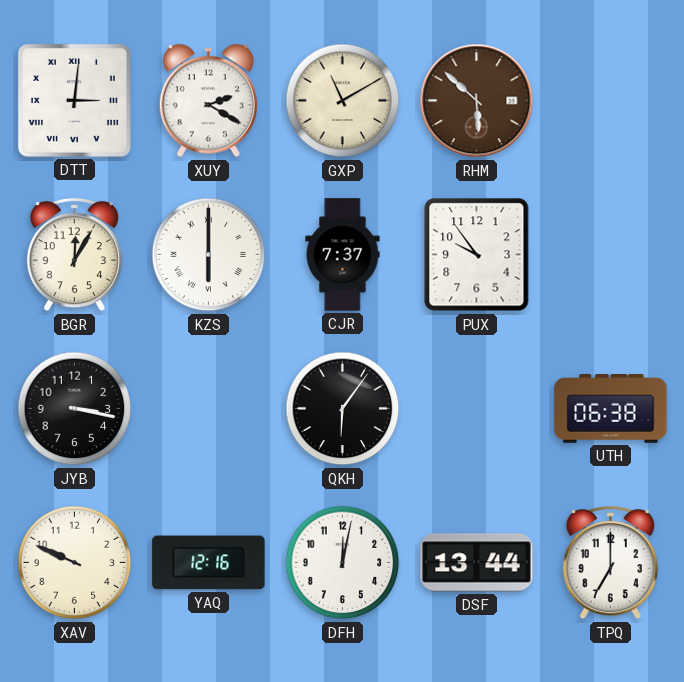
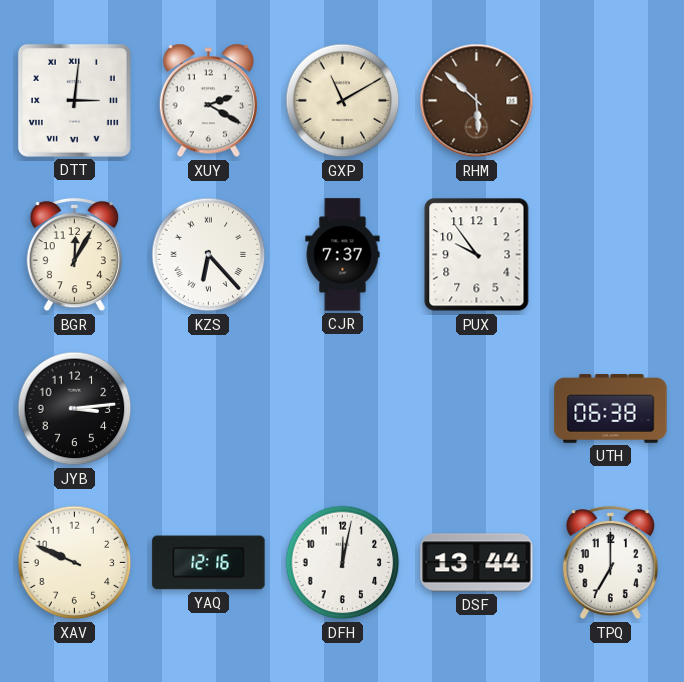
KZS: 6:00 -> 6:23
JYB: 3:17 -> 3:14
QKH: 6:06 -> none
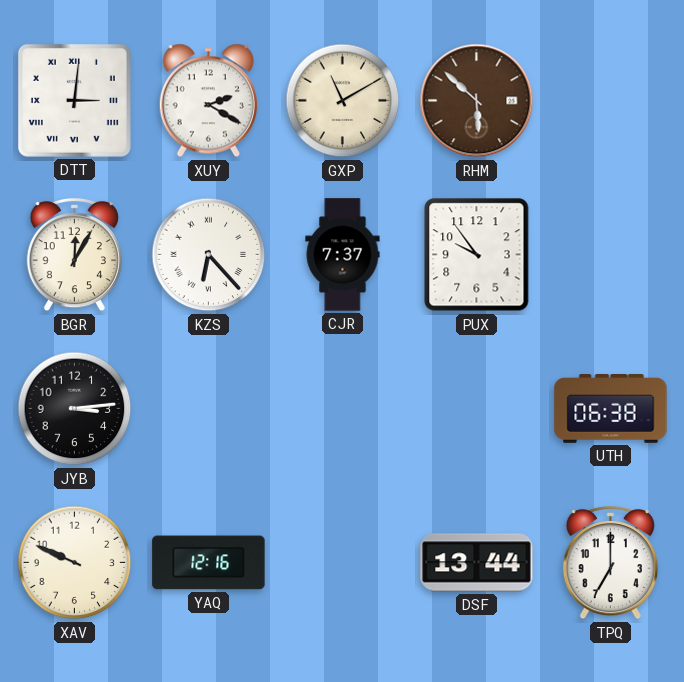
DFH: 12:02 -> none
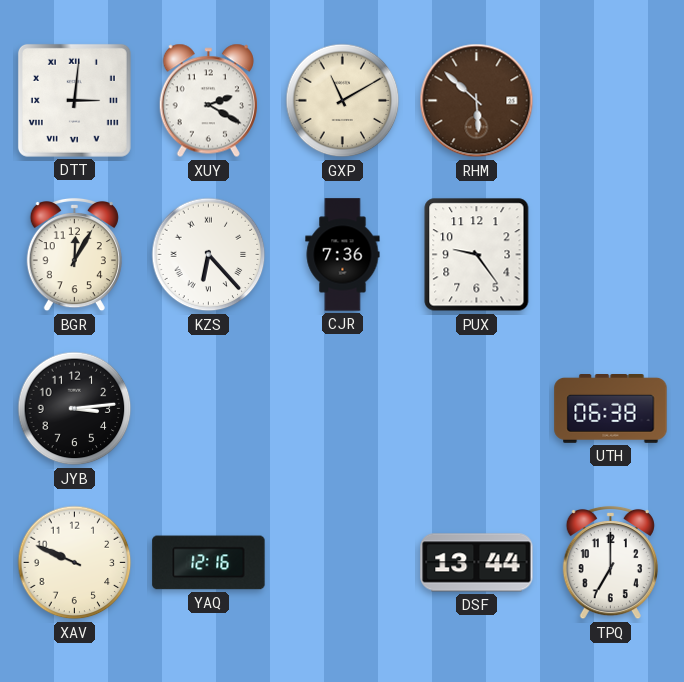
CJR: 7:37 -> 7:36
PUX: 9:54 -> 9:24
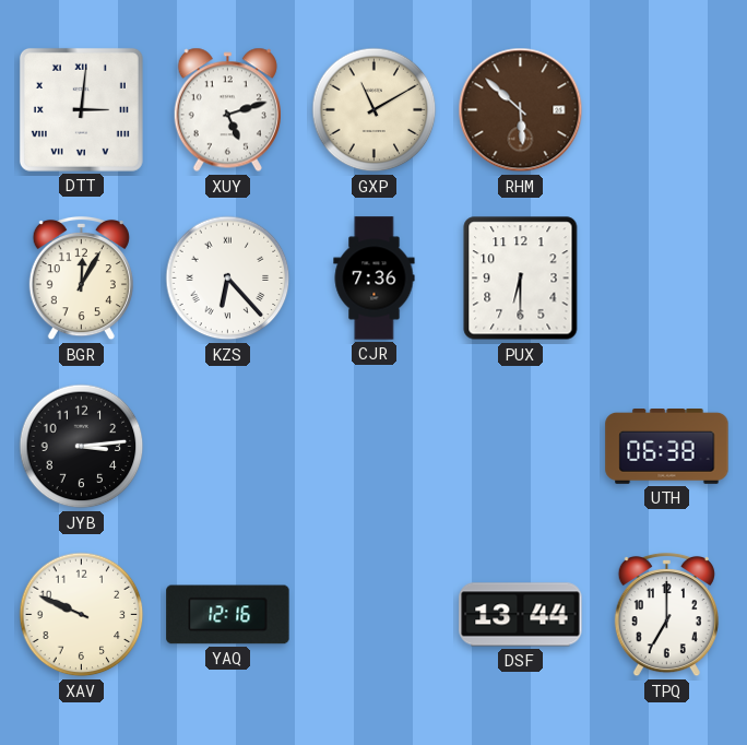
XUY: 2:20 -> 5:12
PUX: 9:24 -> 6:30
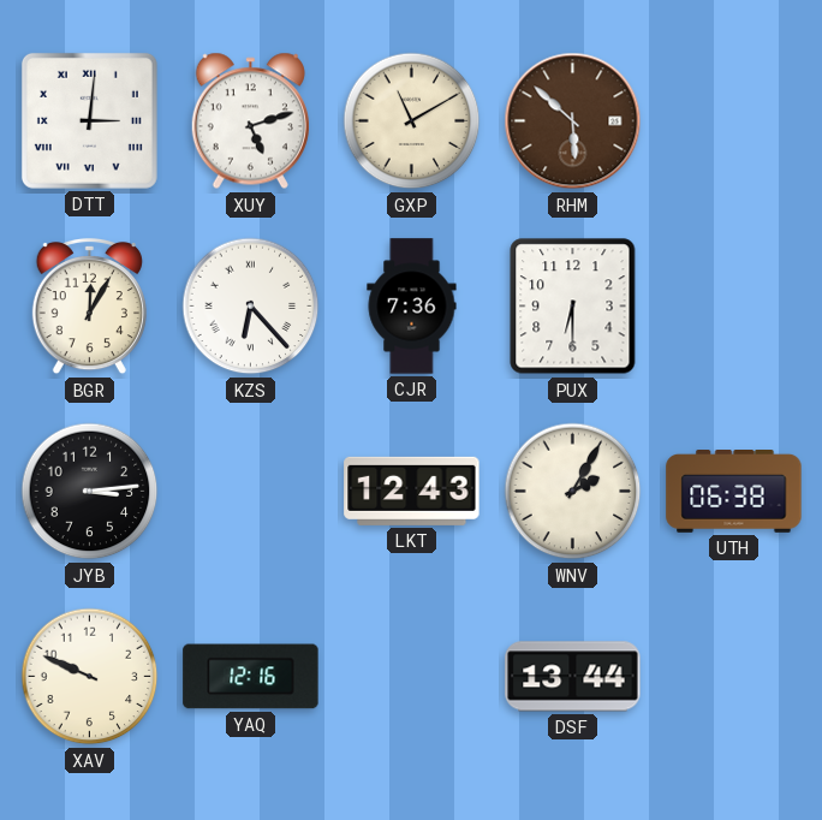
LKT: none -> 12:43
WNV: none -> 2:05
TPQ: 7:00 -> none
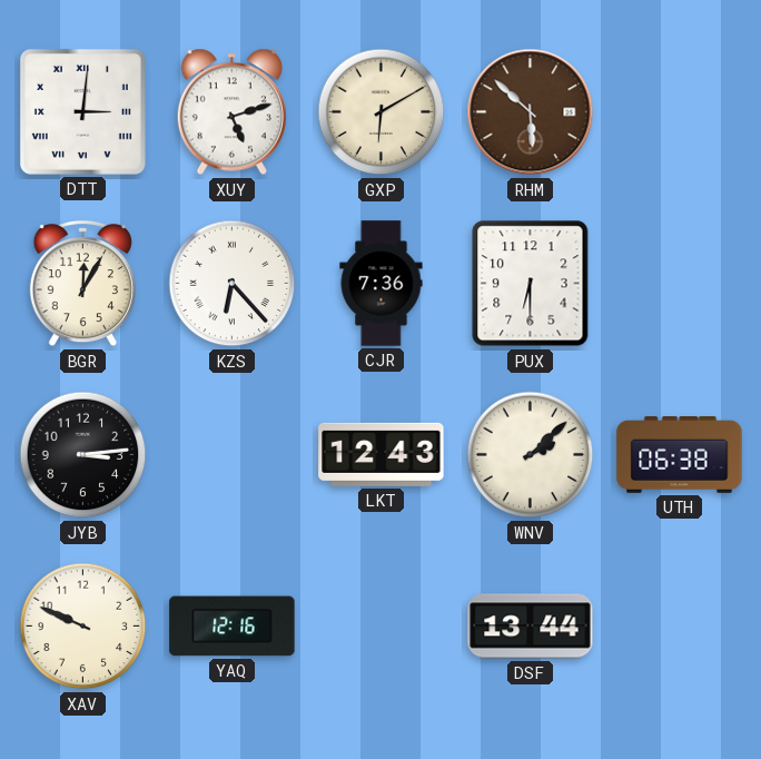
GXP: 11:10 -> 6:10
WNV: 2:05 -> 2:08
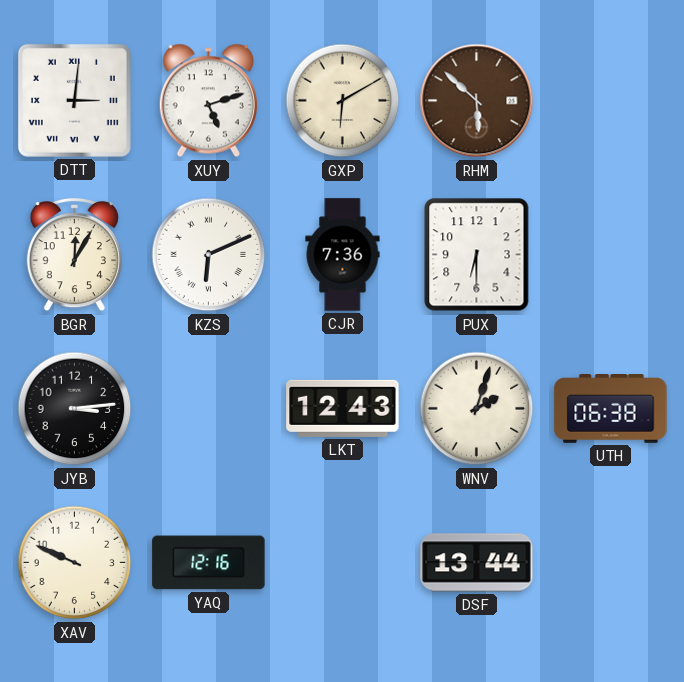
KZS: 6:23 -> 6:11
WNV: 2:08 -> 2:03
